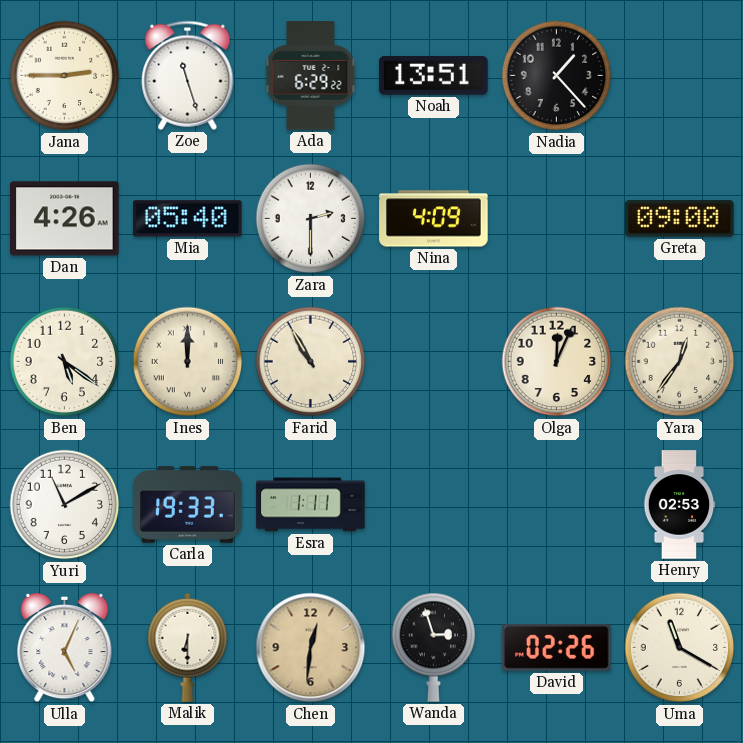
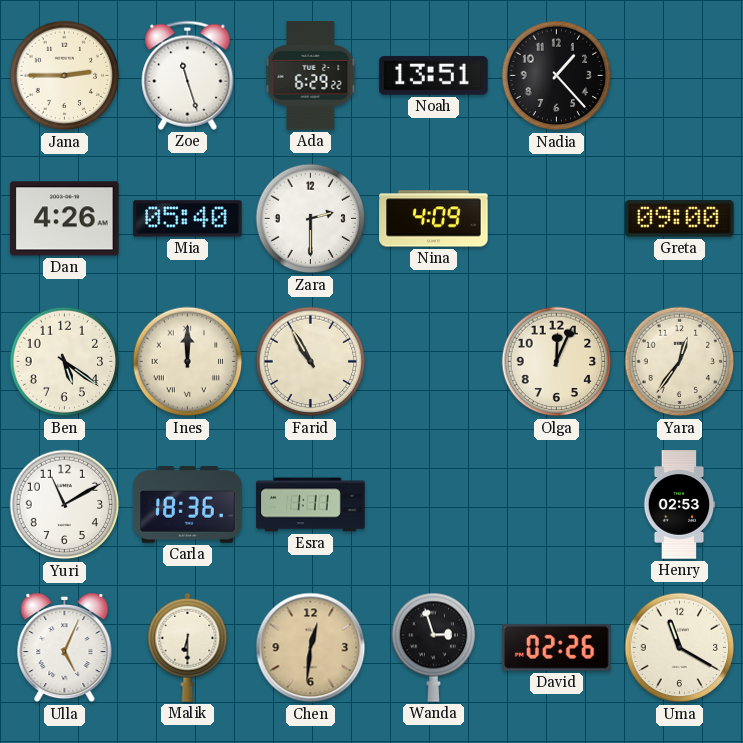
Carla: 19:33 -> 18:36
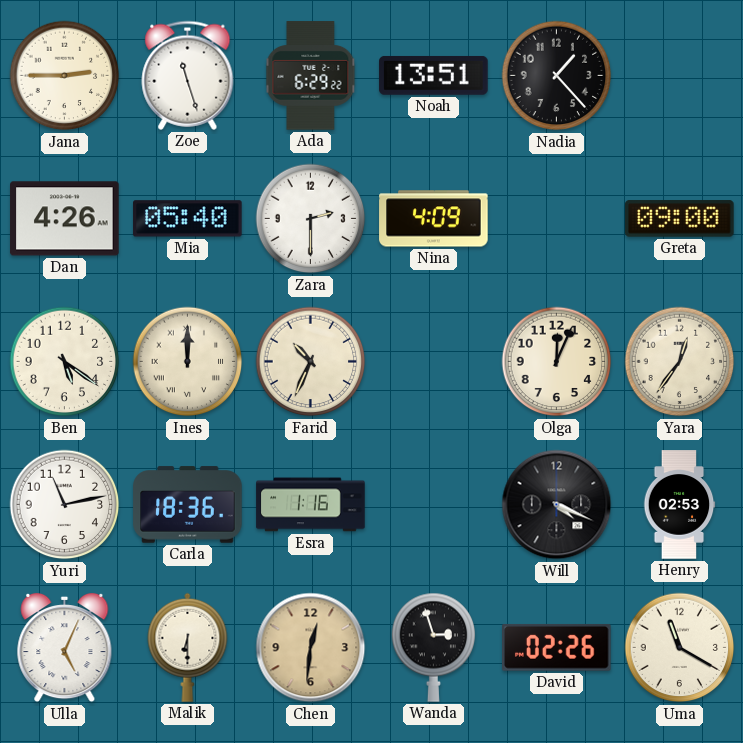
Farid: 10:55 -> 10:34
Yuri: 11:10 -> 11:13
Esra: 1:11 -> 1:16
Will: none -> 4:19
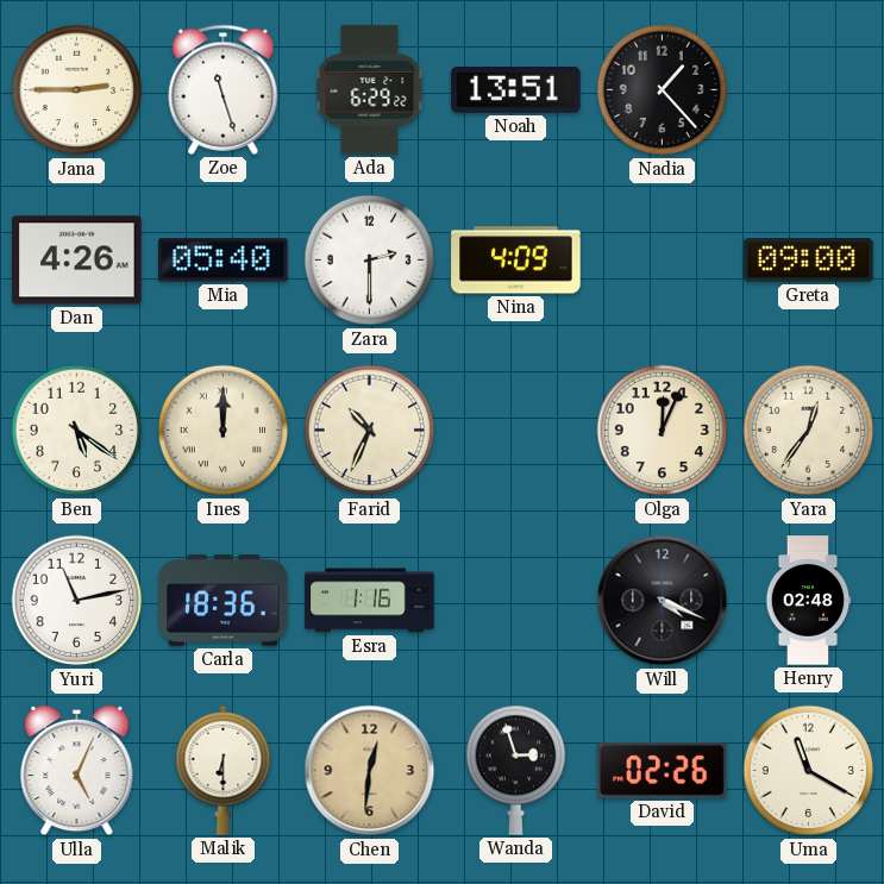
Henry: 02:53 -> 02:48
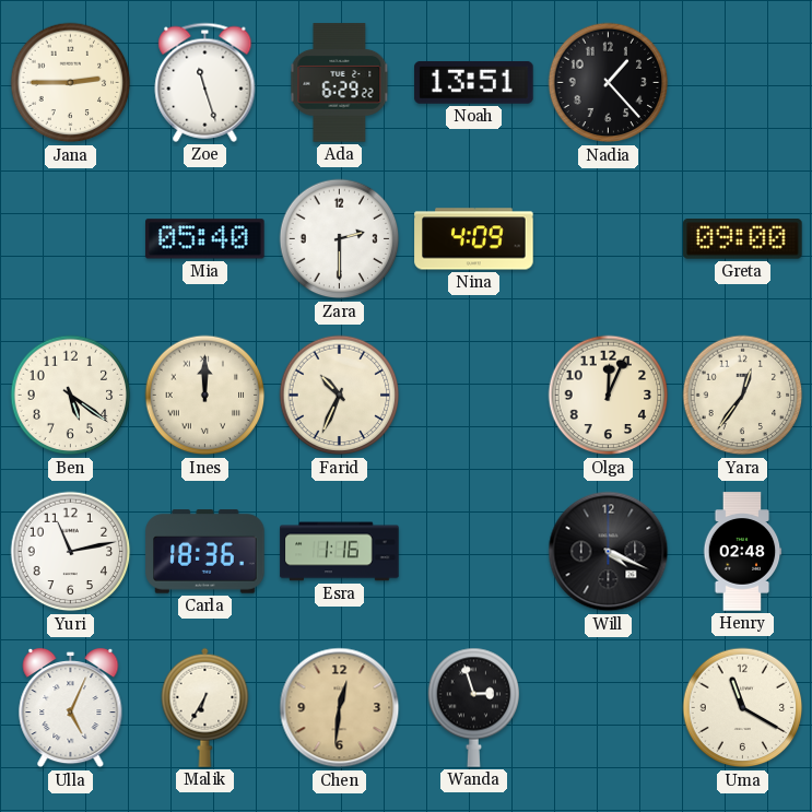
Dan: 4:26 -> none
Malik: 6:30 -> 6:35
David: 02:26 -> none
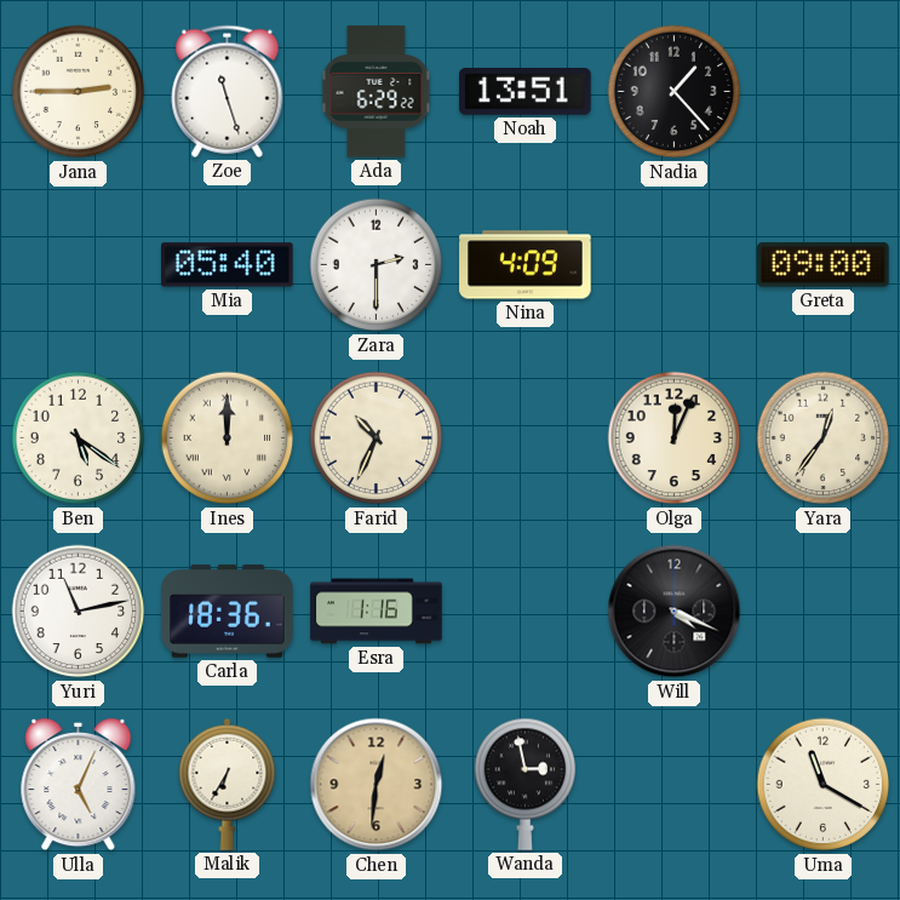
Henry: 02:48 -> none
Wanda: 2:57 -> 2:58
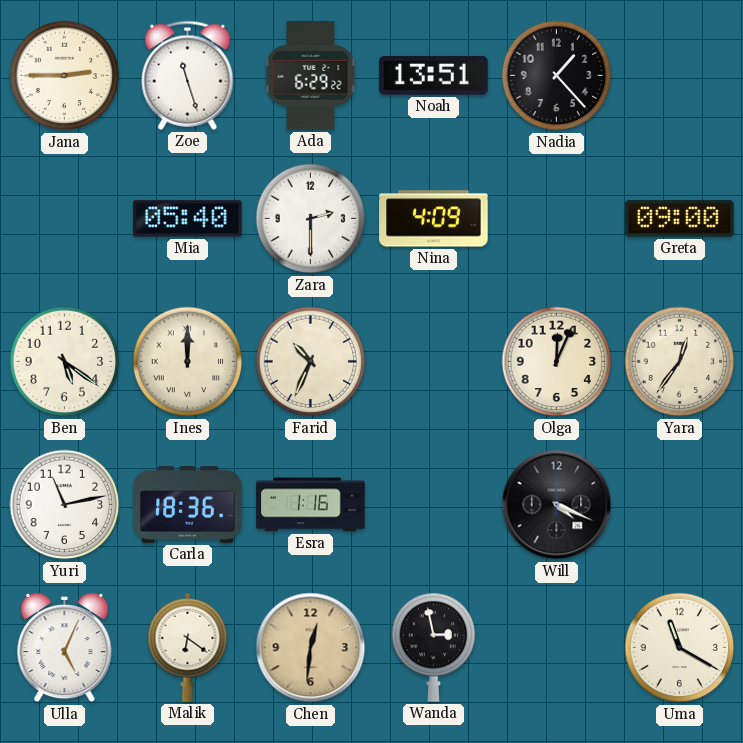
Malik: 6:35 -> 6:21
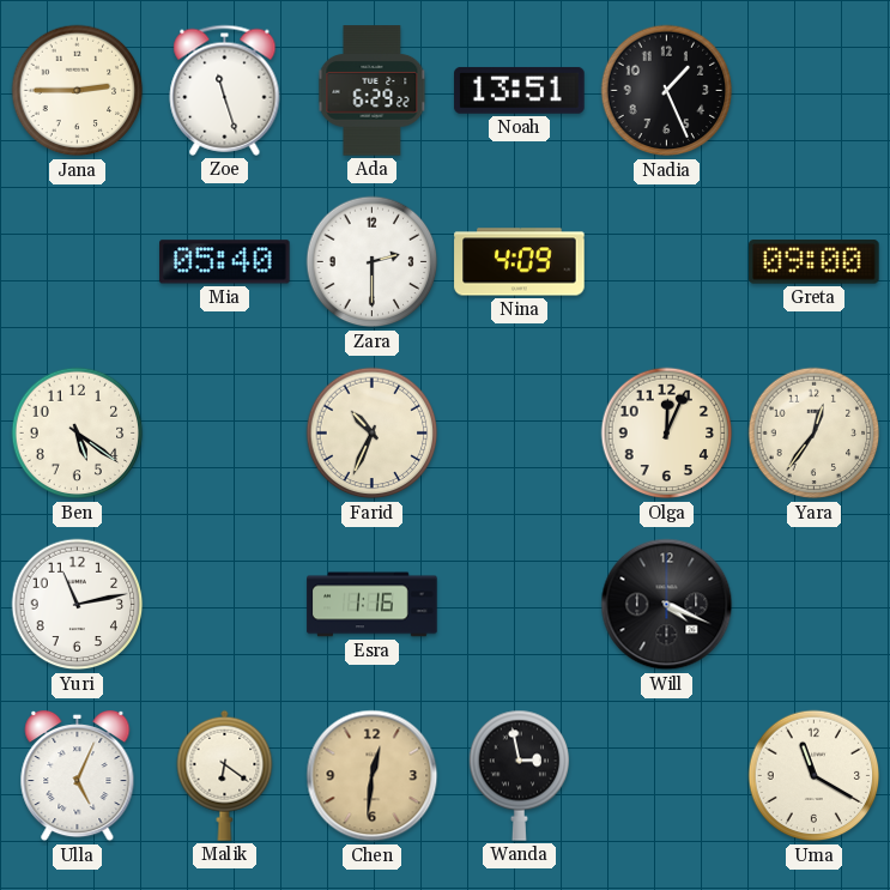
Nadia: 1:23 -> 1:26
Ines: 12:00 -> none
Carla: 18:36 -> none
